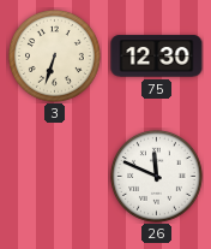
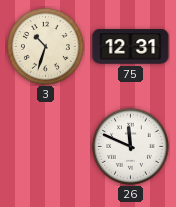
3: 6:33 -> 10:33
75: 12:30 -> 12:31
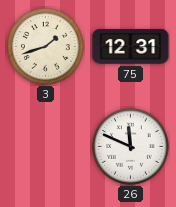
3: 10:33 -> 1:42
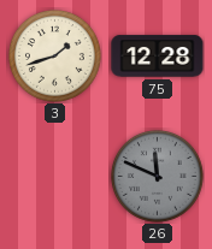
75: 12:31 -> 12:28
26 dial: white -> grey
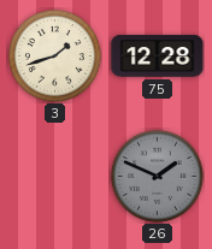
26: 11:49 -> 1:49
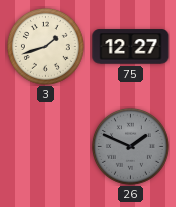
75: 12:28 -> 12:27
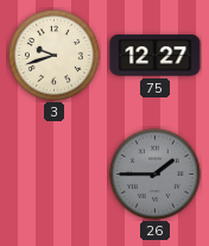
3: 1:42 -> 9:42
26: 1:49 -> 1:45
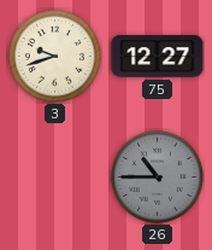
26: 1:45 -> 10:45
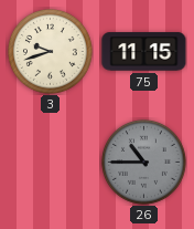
75: 12:27 -> 11:15
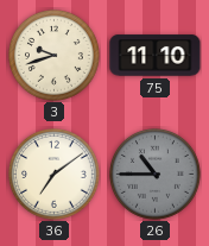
75: 11:15 -> 11:10
36: none -> 7:09
